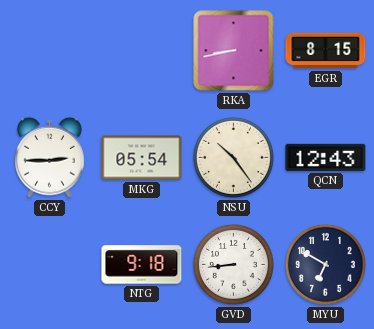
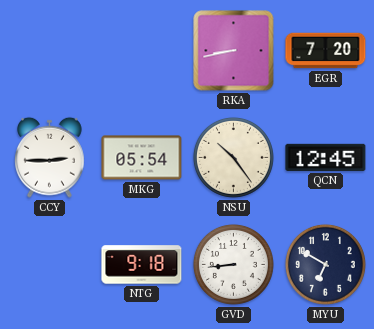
EGR: 8:15 -> 7:20
QCN: 12:43 -> 12:45
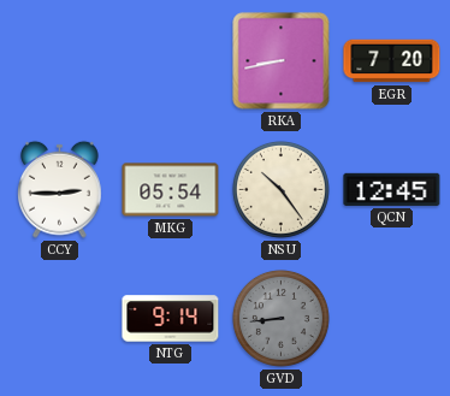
NTG: 9:18 -> 9:14
GVD dial: white -> grey
MYU: 6:50 -> none
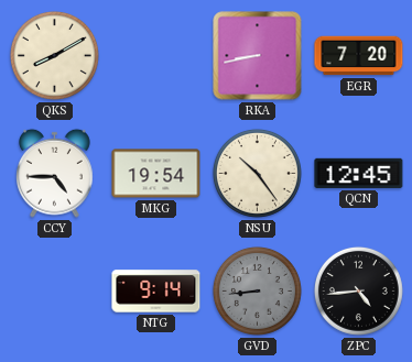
QKS: none -> 8:10
CCY: 2:45 -> 4:45
MKG: 05:54 -> 19:54
ZPC: none -> 4:44
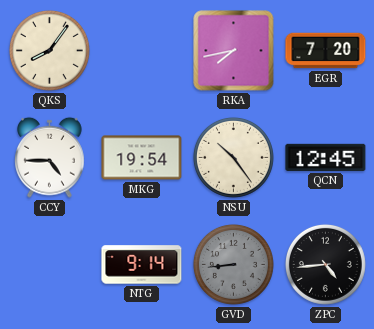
QKS: 8:10 -> 8:06
RKA: 8:43 -> 7:43
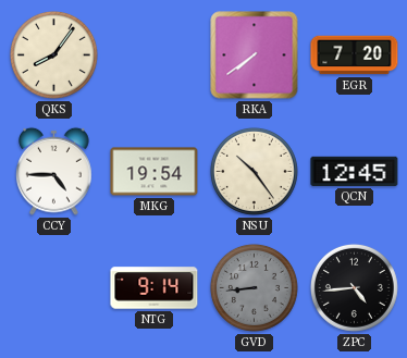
RKA: 7:43 -> 7:39
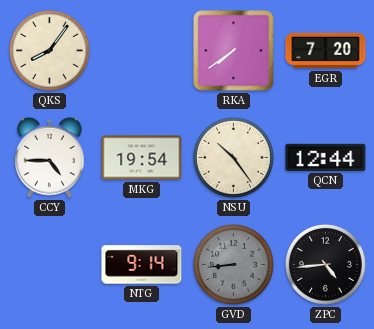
QCN: 12:45 -> 12:44
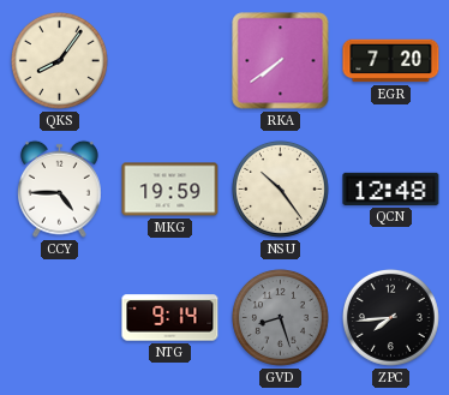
MKG: 19:54 -> 19:59
QCN: 12:44 -> 12:48
GVD: 8:44 -> 8:27
ZPC: 4:44 -> 7:44
